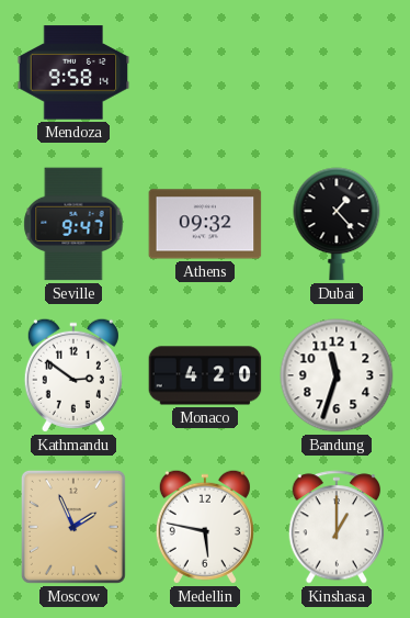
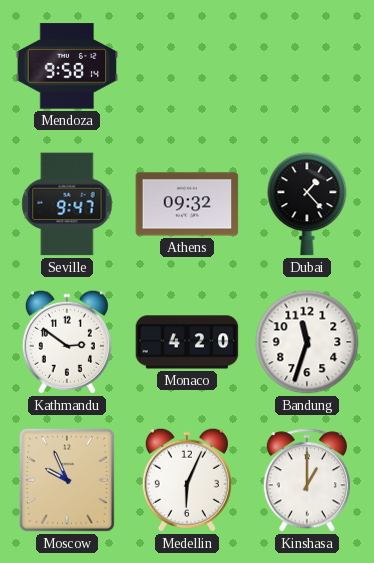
Moscow: 1:56 -> 9:56
Medellin: 5:47 -> 6:04
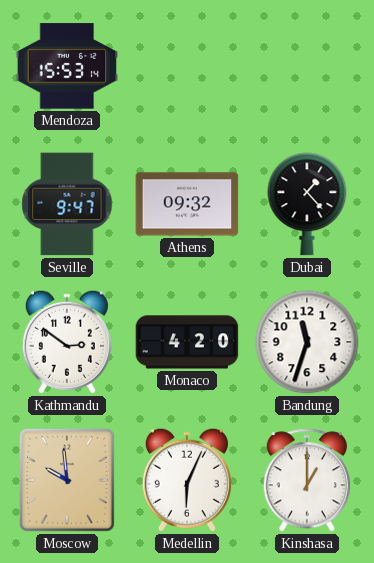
Mendoza: 9:58 -> 15:53
Moscow: 9:56 -> 9:59
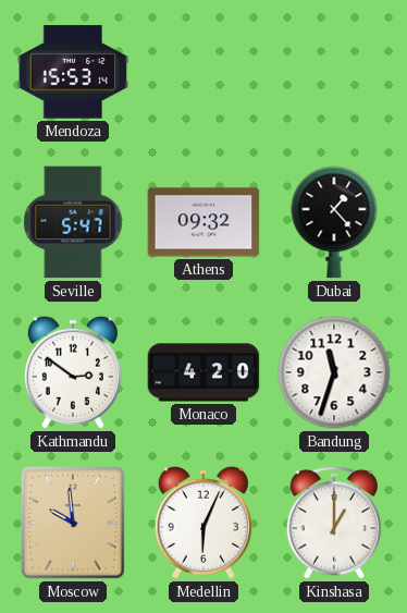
Seville: 9:47 -> 5:47
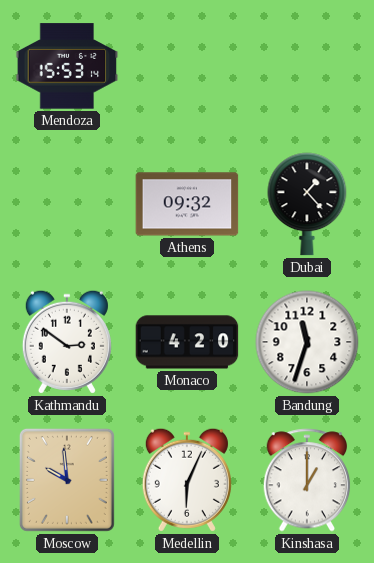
Seville: 5:47 -> none
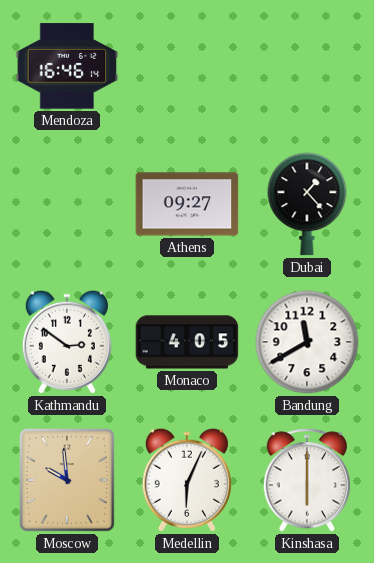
Mendoza: 15:53 -> 16:46
Athens: 09:32 -> 09:27
Monaco: 4:20 -> 4:05
Bandung: 11:33 -> 11:40
Kinshasa: 1:00 -> 6:00
